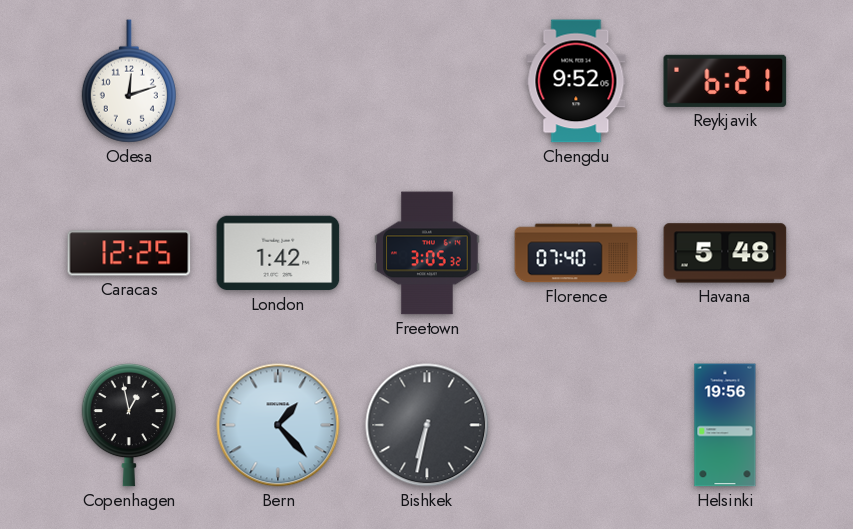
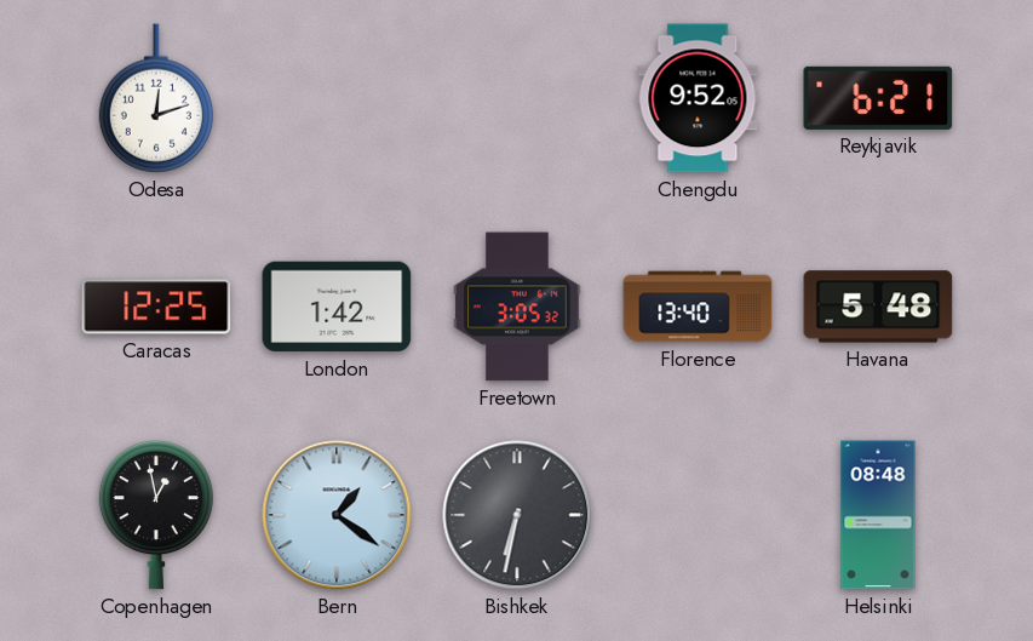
Florence: 07:40 -> 13:40
Bern: 1:23 -> 1:21
Helsinki: 19:56 -> 08:48
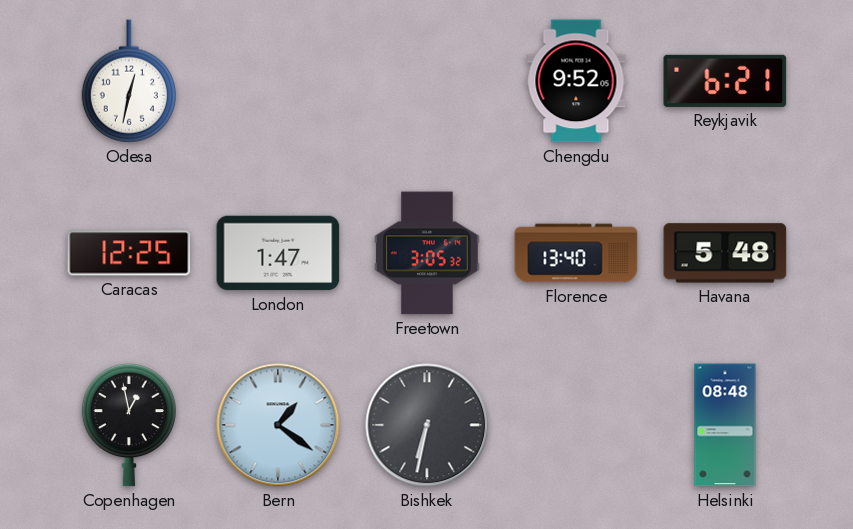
Odesa: 12:12 -> 12:32
London: 1:42 -> 1:47
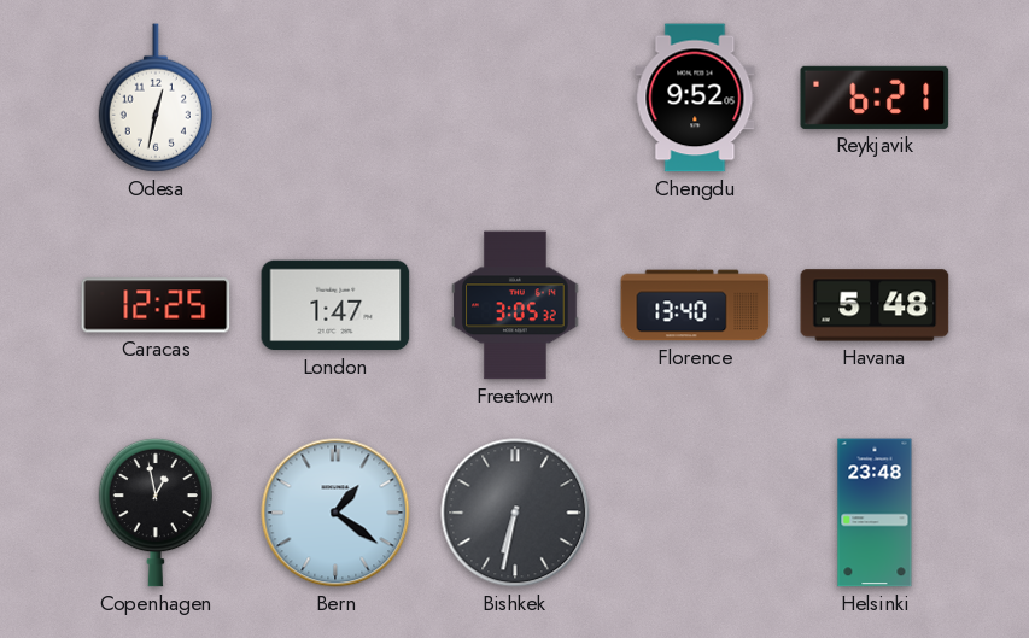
Helsinki: 08:48 -> 23:48
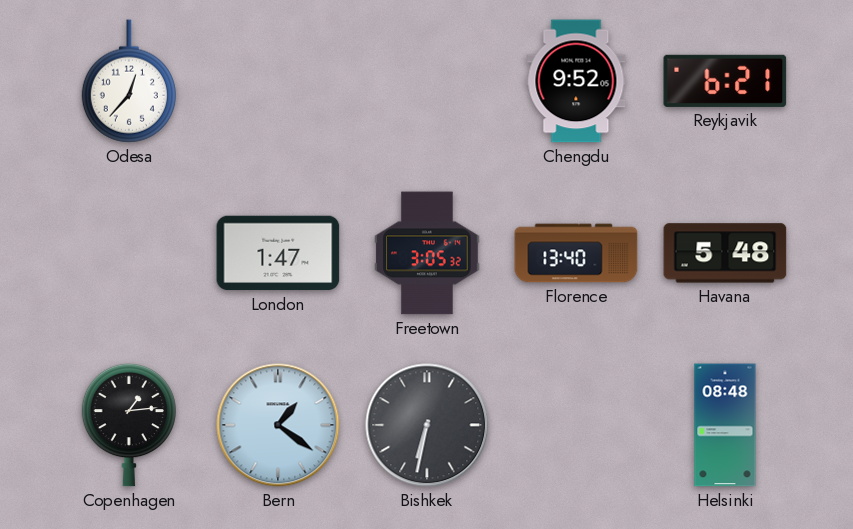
Odesa: 12:32 -> 12:37
Caracas: 12:25 -> none
Copenhagen: 12:58 -> 1:14
Helsinki: 23:48 -> 08:48
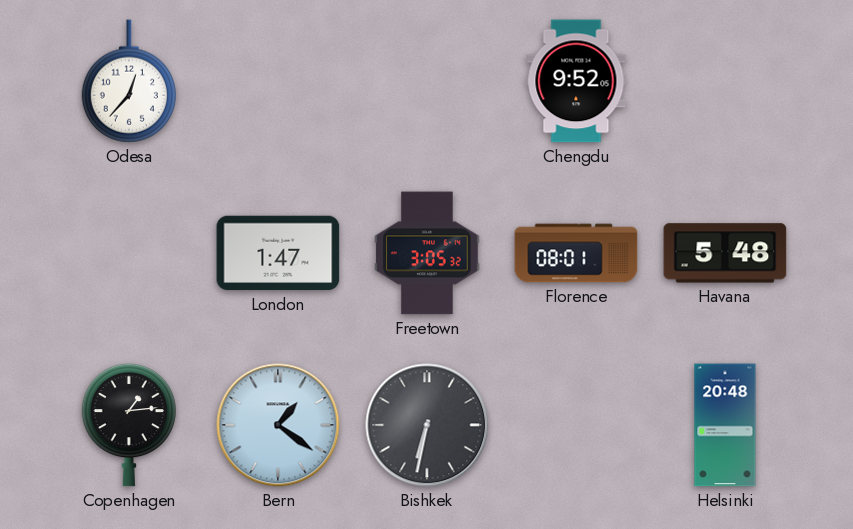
Reykjavik: 6:21 -> none
Florence: 13:40 -> 08:01
Helsinki: 08:48 -> 20:48
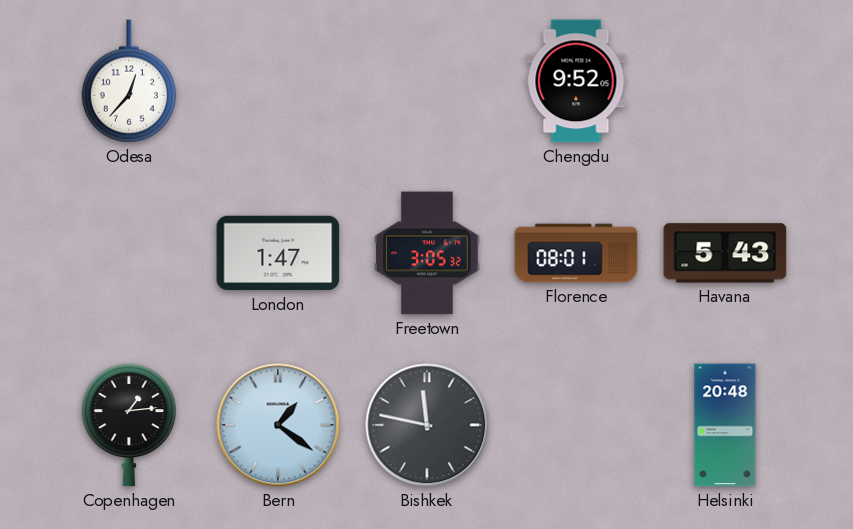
Havana: 5:48 -> 5:43
Bishkek: 6:32 -> 11:47
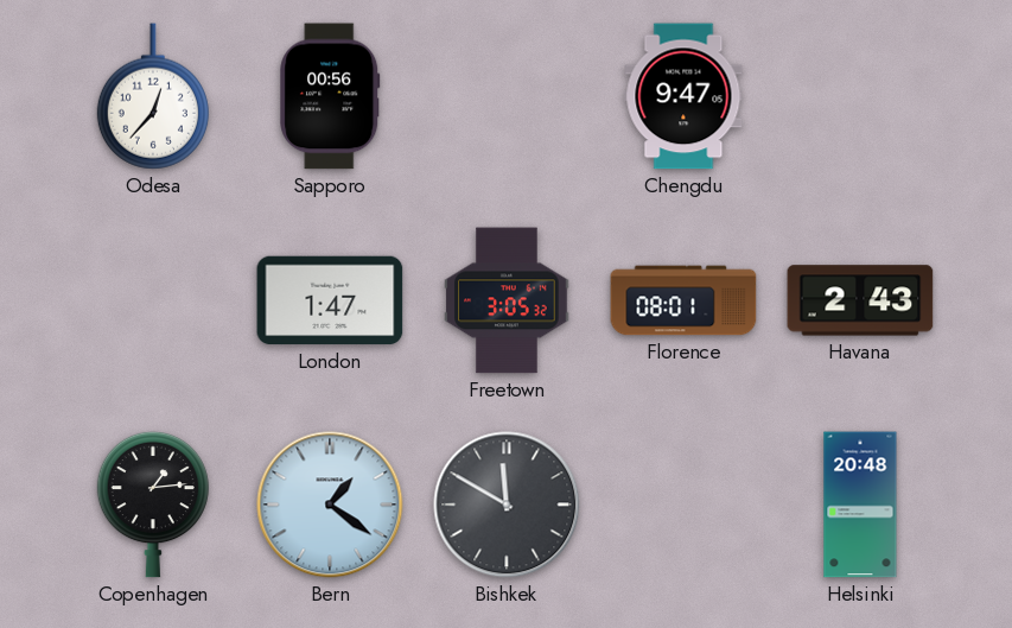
Sapporo: none -> 00:56
Chengdu: 9:52 -> 9:47
Havana: 5:43 -> 2:43
Bishkek: 11:47 -> 11:50
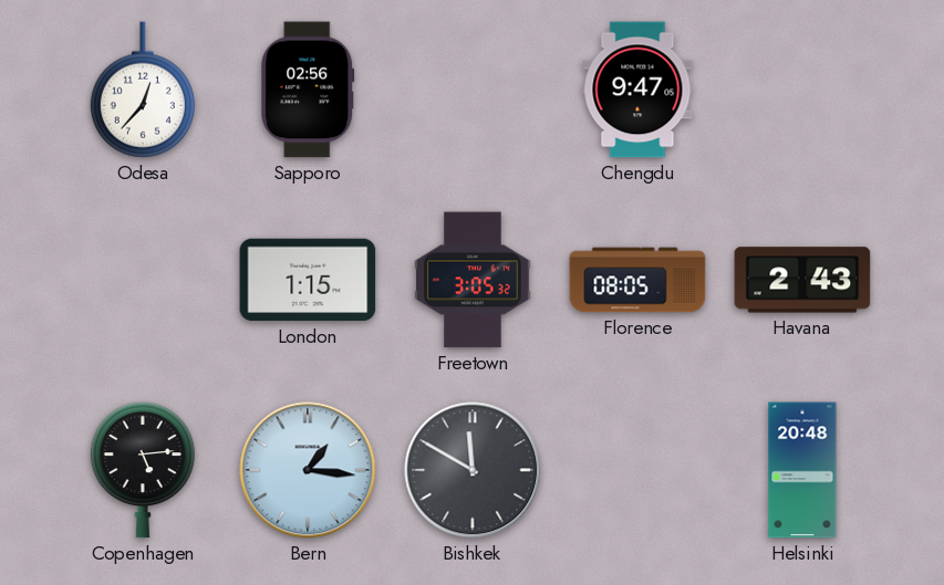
Sapporo: 00:56 -> 02:56
London: 1:47 -> 1:15
Florence: 08:01 -> 08:05
Copenhagen: 1:14 -> 5:14
Bern: 1:21 -> 1:16
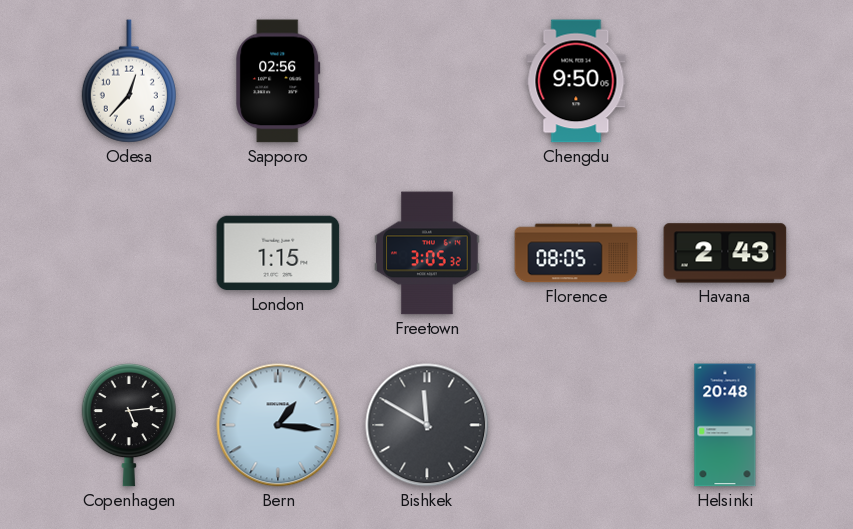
Chengdu: 9:47 -> 9:50
